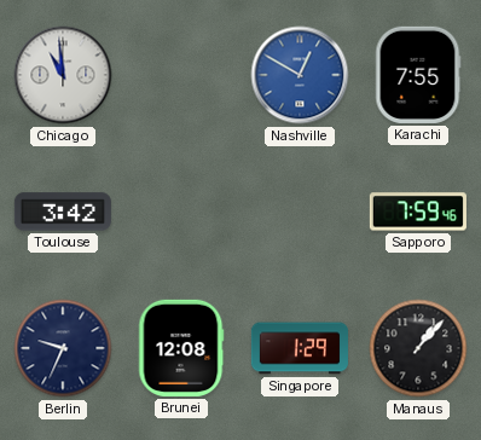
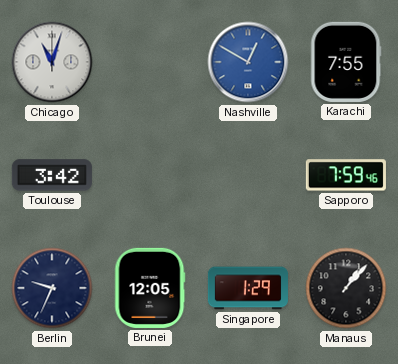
Chicago: 10:59 -> 11:03
Brunei: 12:08 -> 12:05
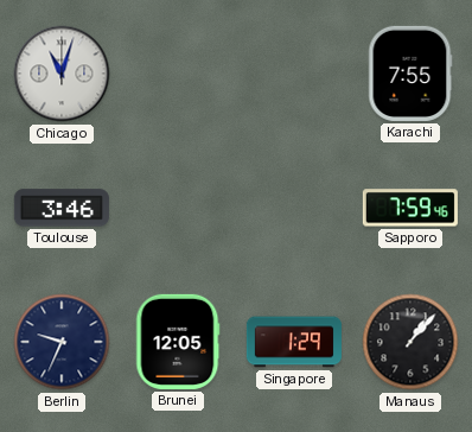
Nashville: 12:50 -> none
Toulouse: 3:42 -> 3:46
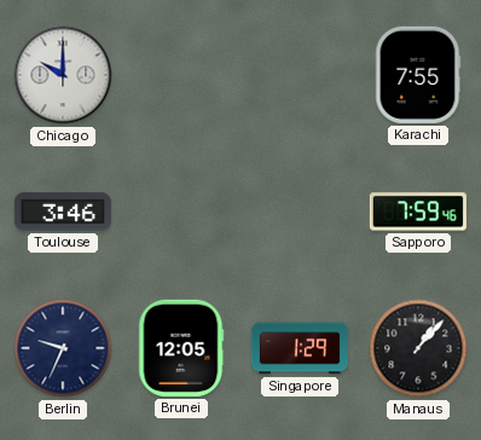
Chicago: 11:03 -> 10:00
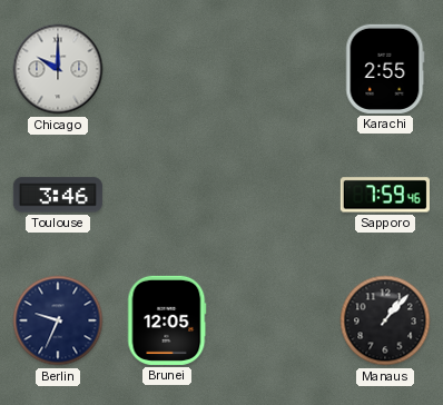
Karachi: 7:55 -> 2:55
Singapore: 1:29 -> none
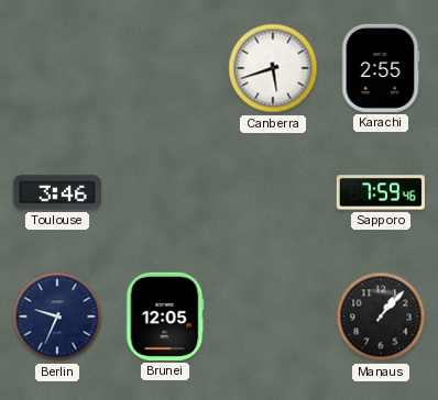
Chicago: 10:00 -> none
Canberra: none -> 5:42
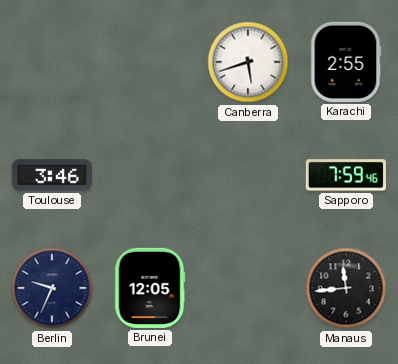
Manaus: 1:07 -> 11:44
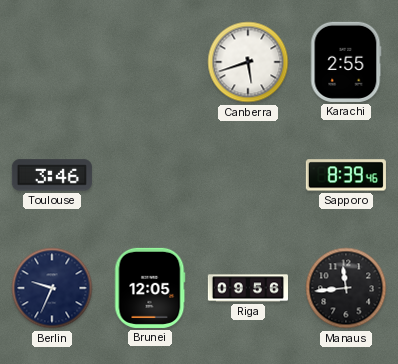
Sapporo: 7:59 -> 8:39
Riga: none -> 09:56
